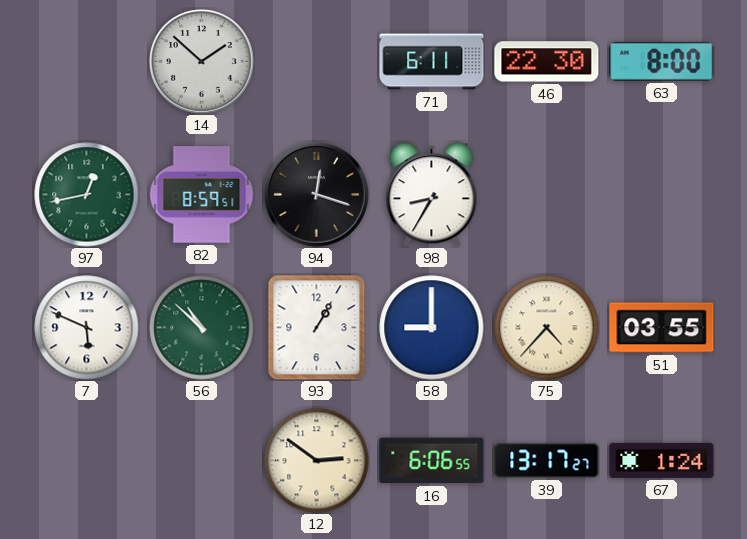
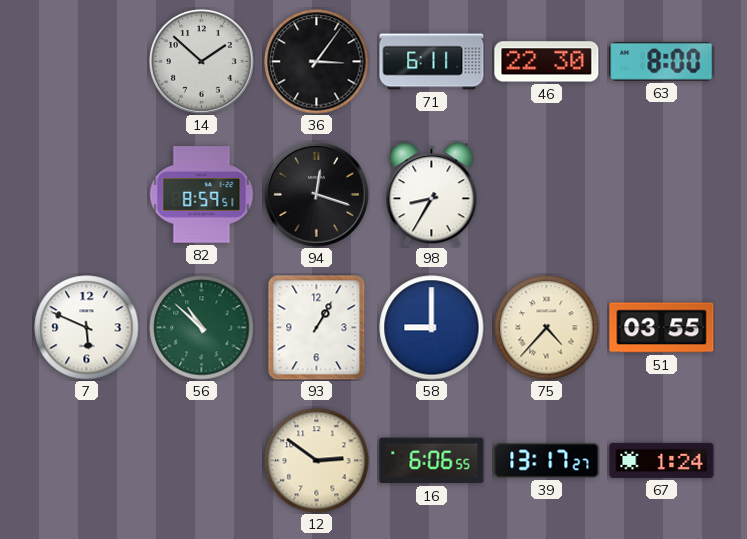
36: none -> 3:06
97: 12:43 -> none
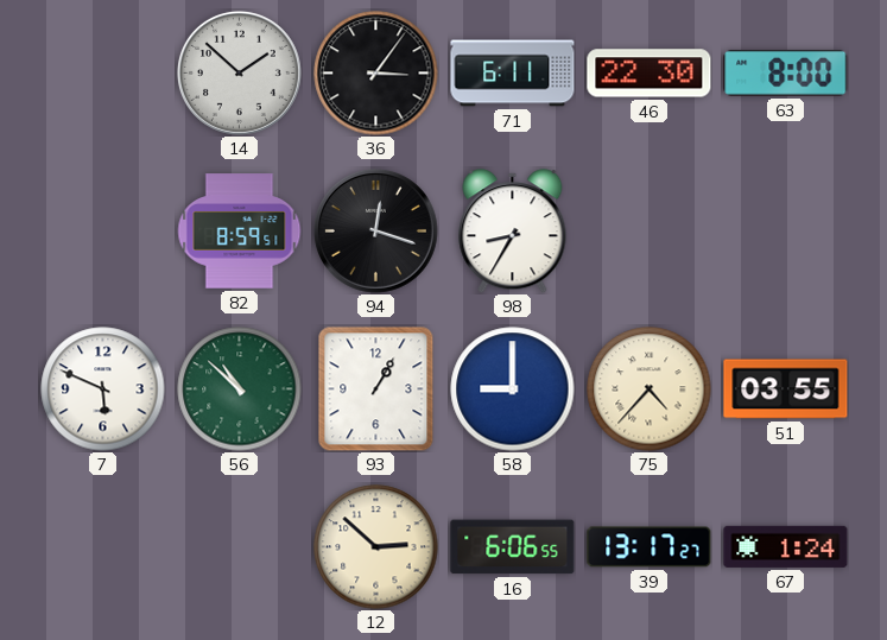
12: 2:51 -> 2:52
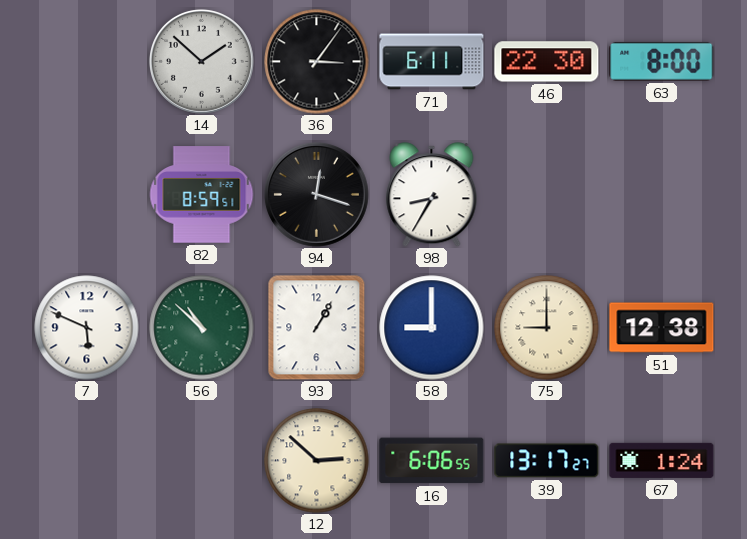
75: 4:37 -> 9:00
51: 03:55 -> 12:38
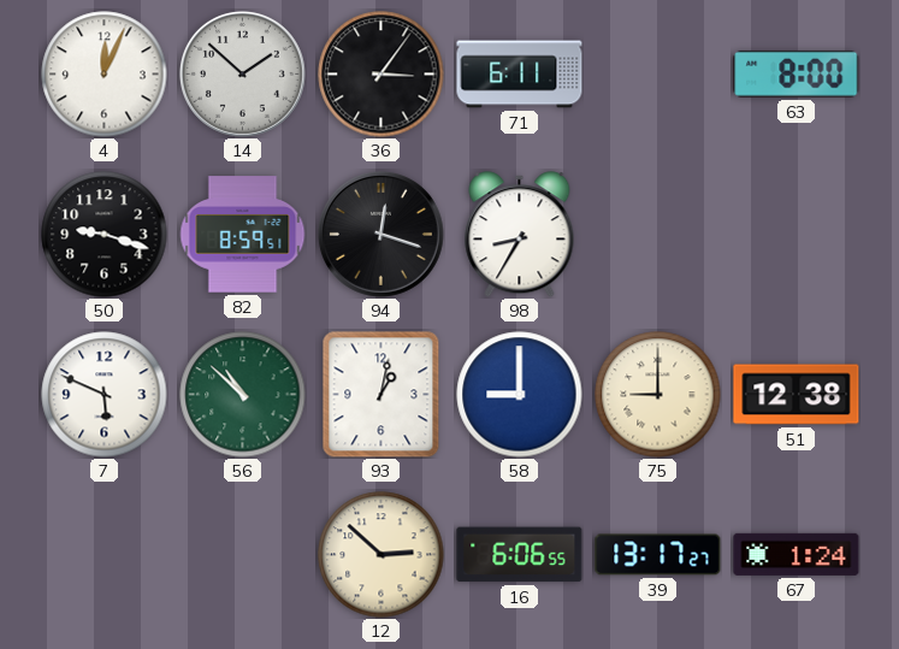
4: none -> 12:04
46: 22:30 -> none
50: none -> 9:18
93: 1:05 -> 1:02
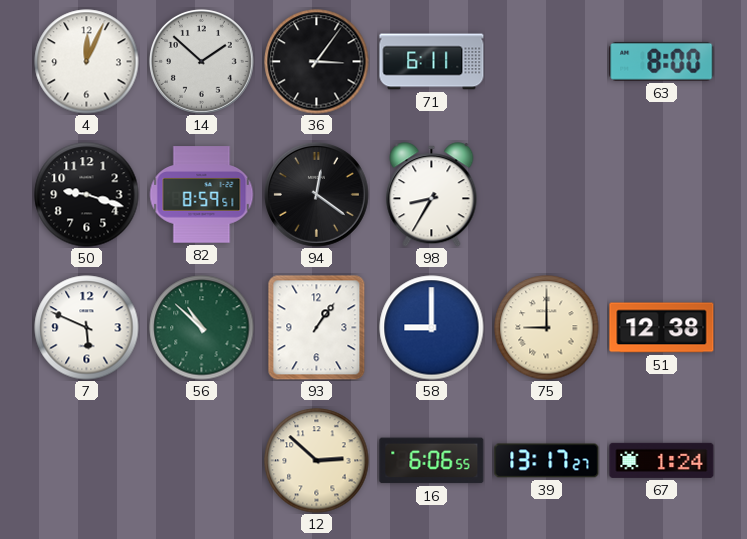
94: 12:18 -> 12:21
93: 1:02 -> 1:06
